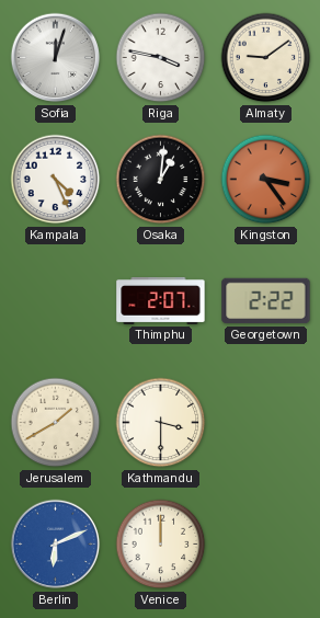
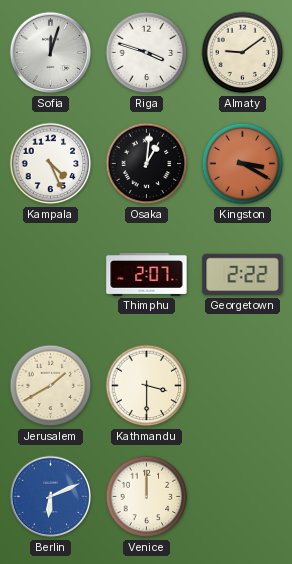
Riga: 3:47 -> 3:48
Kingston: 3:24 -> 3:20
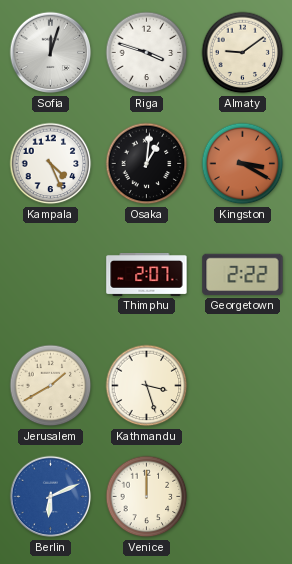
Kathmandu: 3:30 -> 3:27
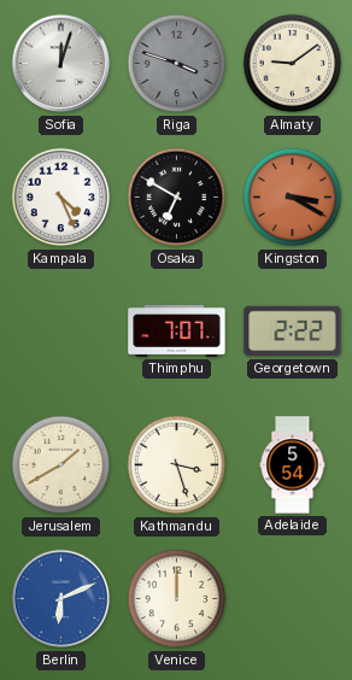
Riga dial: white -> grey
Osaka: 1:01 -> 6:50
Thimphu: 2:07 -> 7:07
Adelaide: none -> 5:54
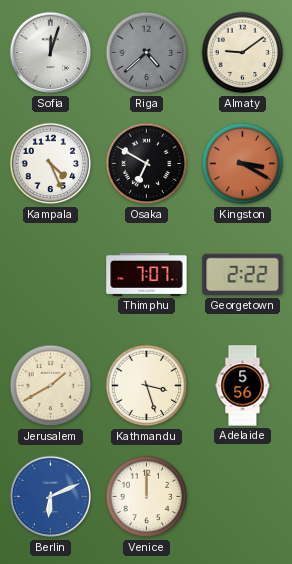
Riga: 3:48 -> 4:38
Adelaide: 5:54 -> 5:56
